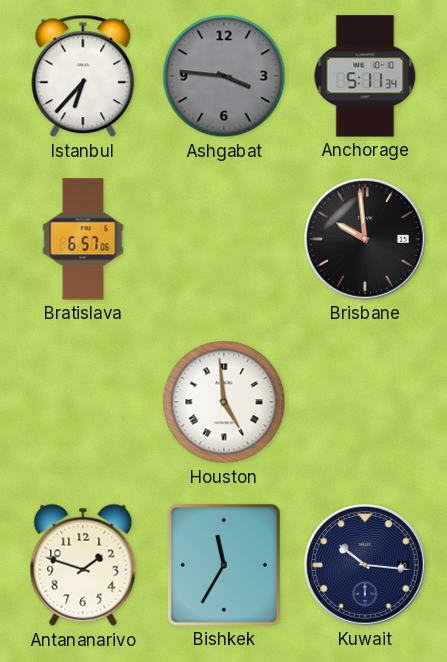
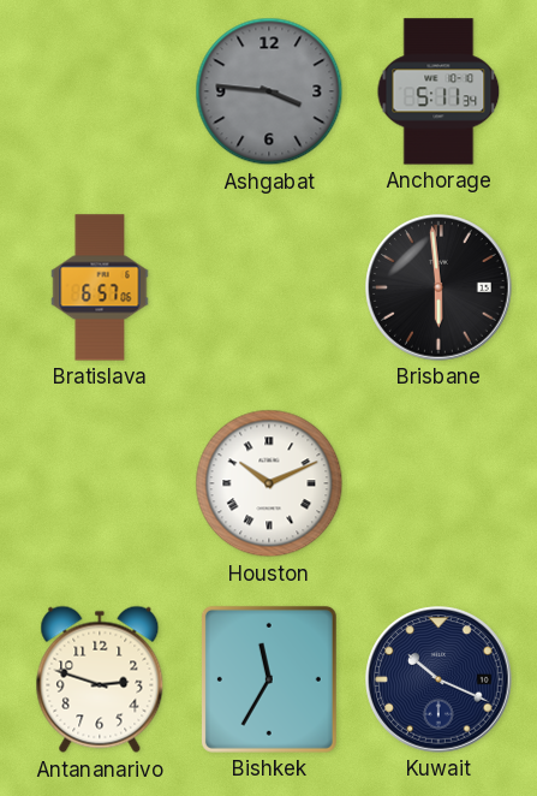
Istanbul: 6:37 -> none
Brisbane: 9:59 -> 5:59
Houston: 4:59 -> 10:11
Antananarivo: 1:48 -> 2:48
Kuwait: 10:16 -> 10:19
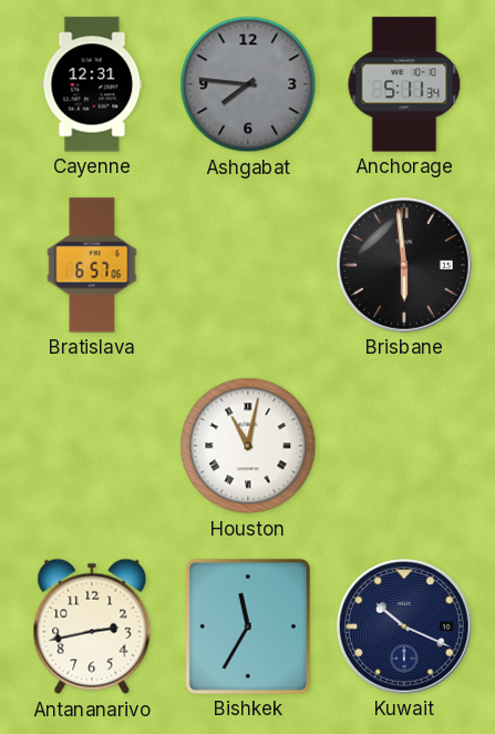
Cayenne: none -> 12:31
Ashgabat: 3:46 -> 7:46
Houston: 10:11 -> 11:02
Antananarivo: 2:48 -> 2:43
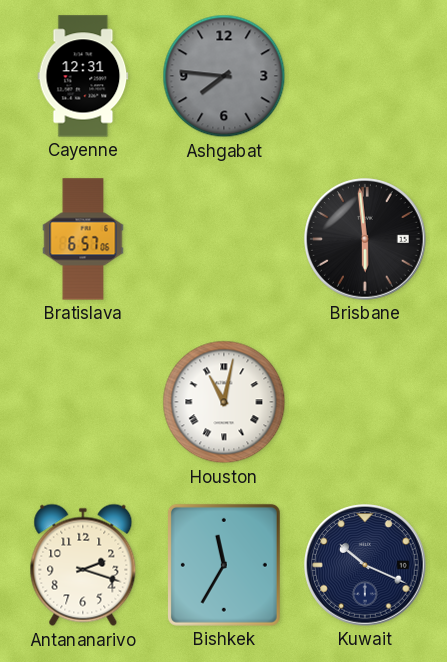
Anchorage: 5:11 -> none
Antananarivo: 2:43 -> 2:18
